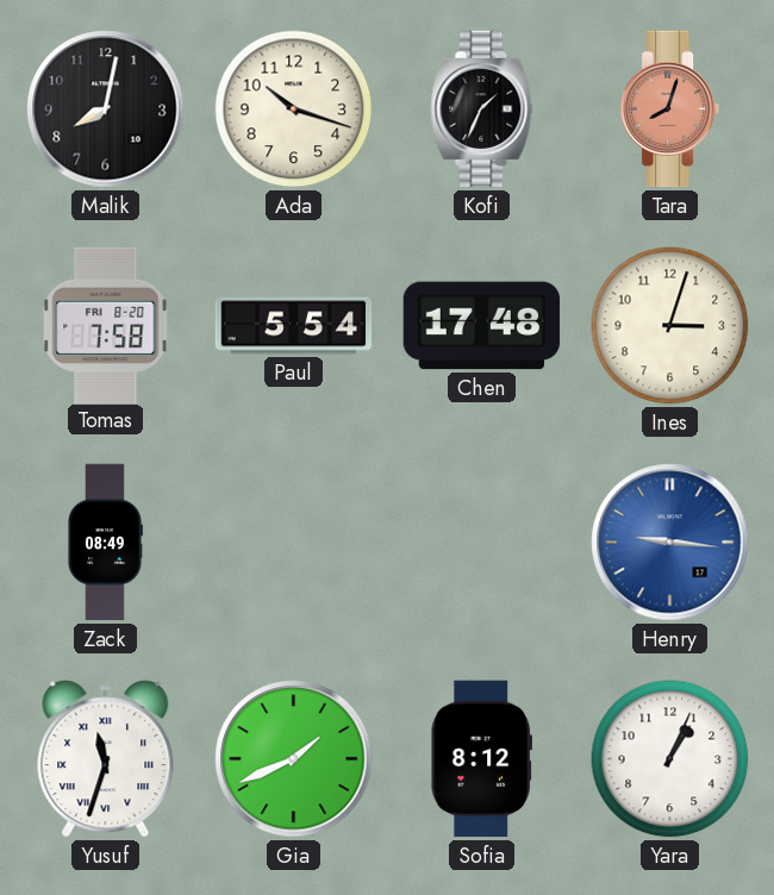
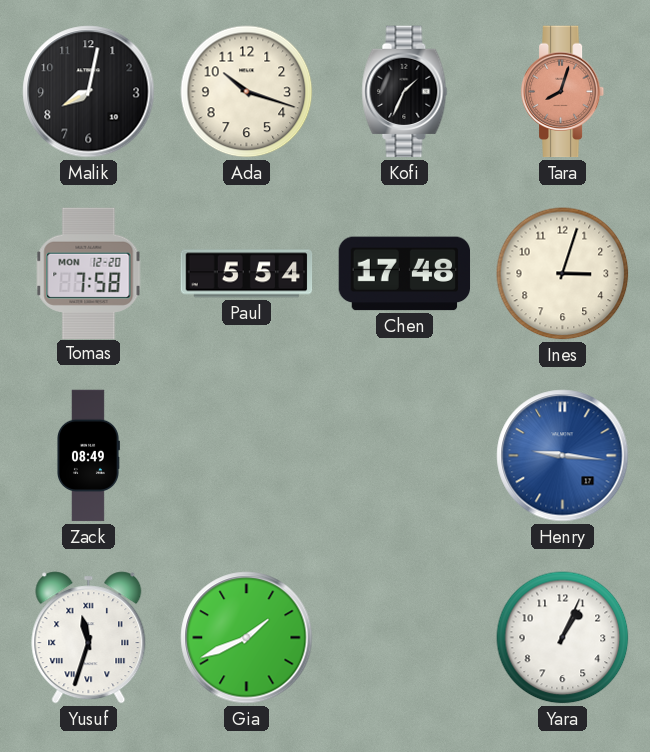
Tomas date: FRI 8-20 -> MON 12-20
Sofia: 8:12 -> none
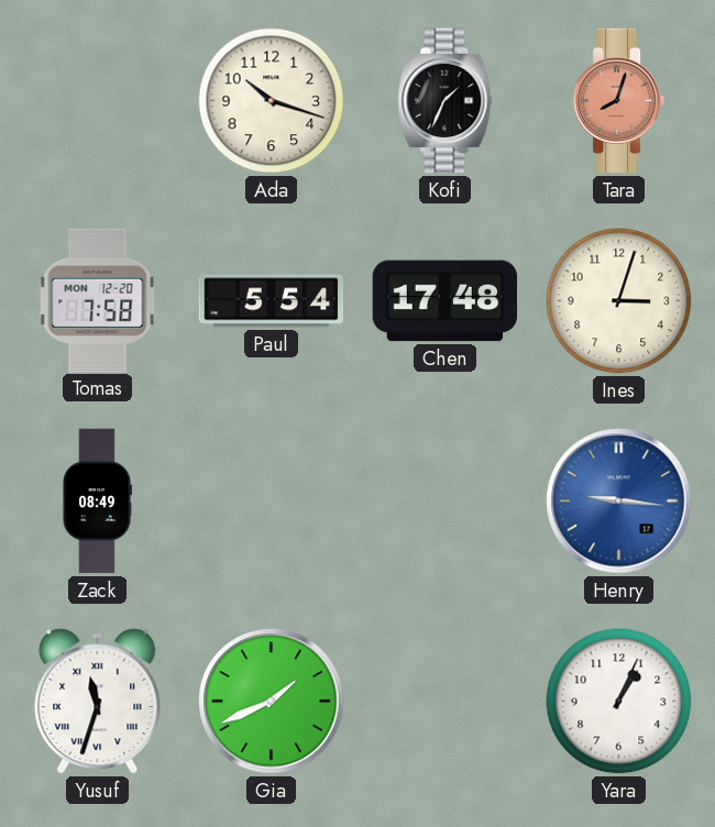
Malik: 8:02 -> none
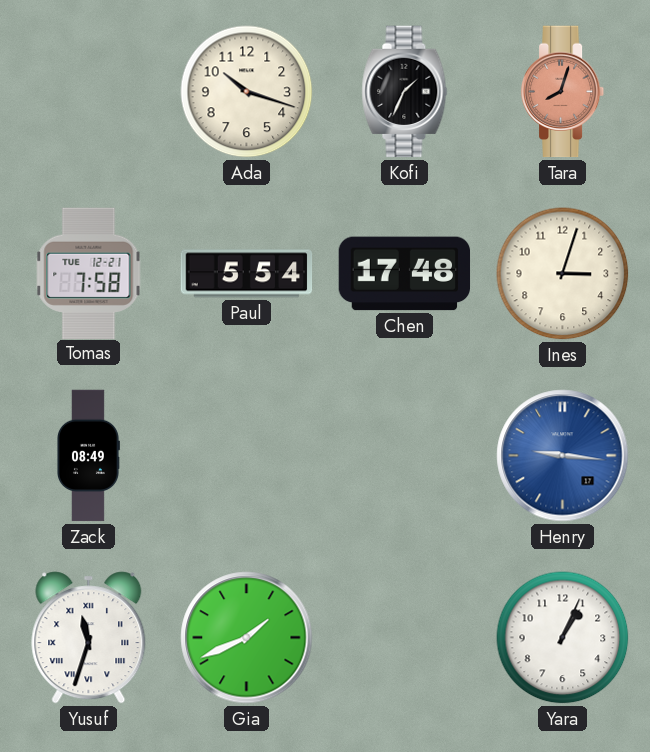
Tomas date: MON 12-20 -> TUE 12-21
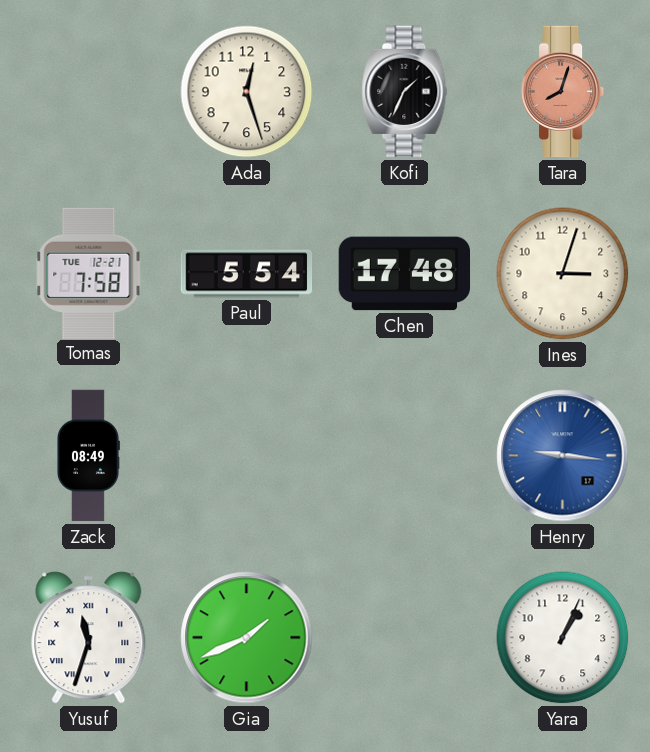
Ada: 10:18 -> 12:27
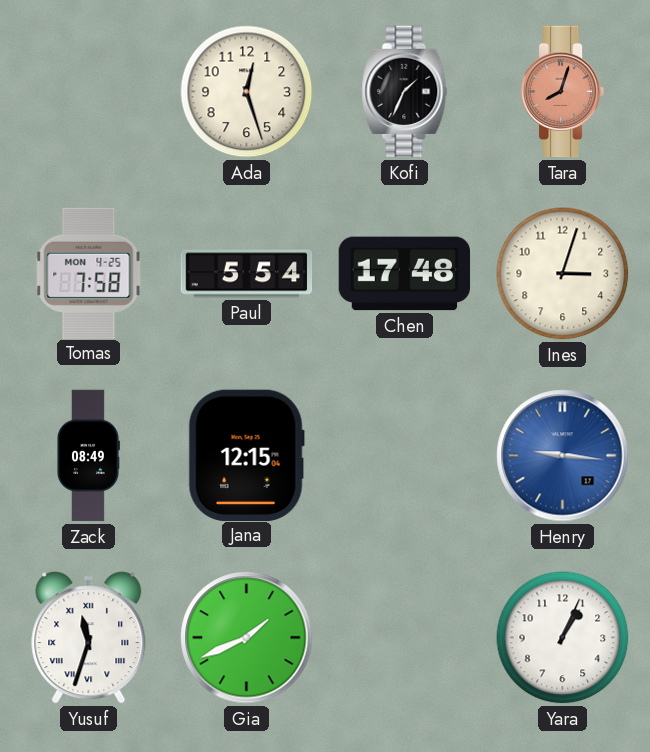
Tomas date: TUE 12-21 -> MON 4-25
Jana: none -> 12:15
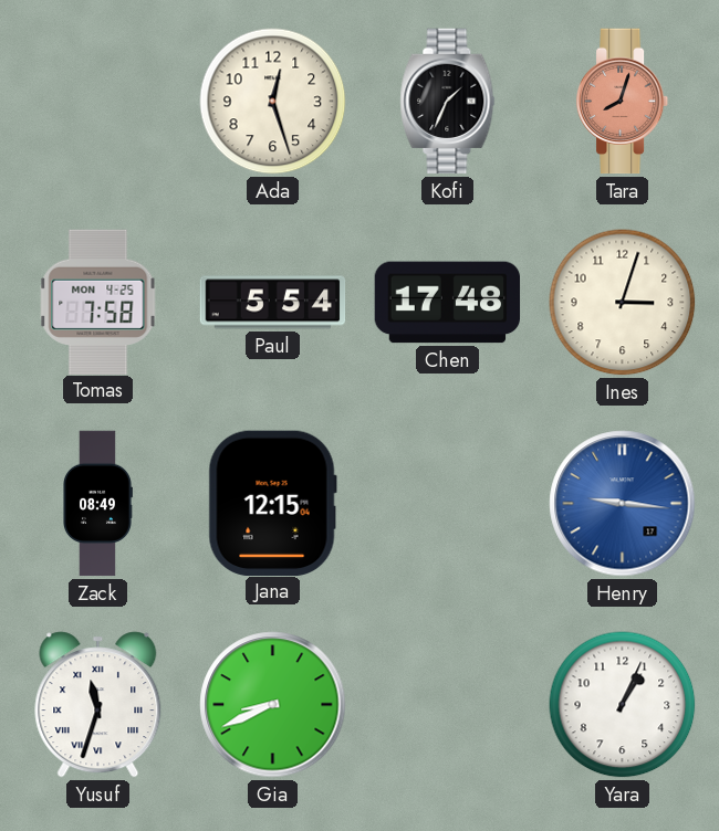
Gia: 1:41 -> 8:41
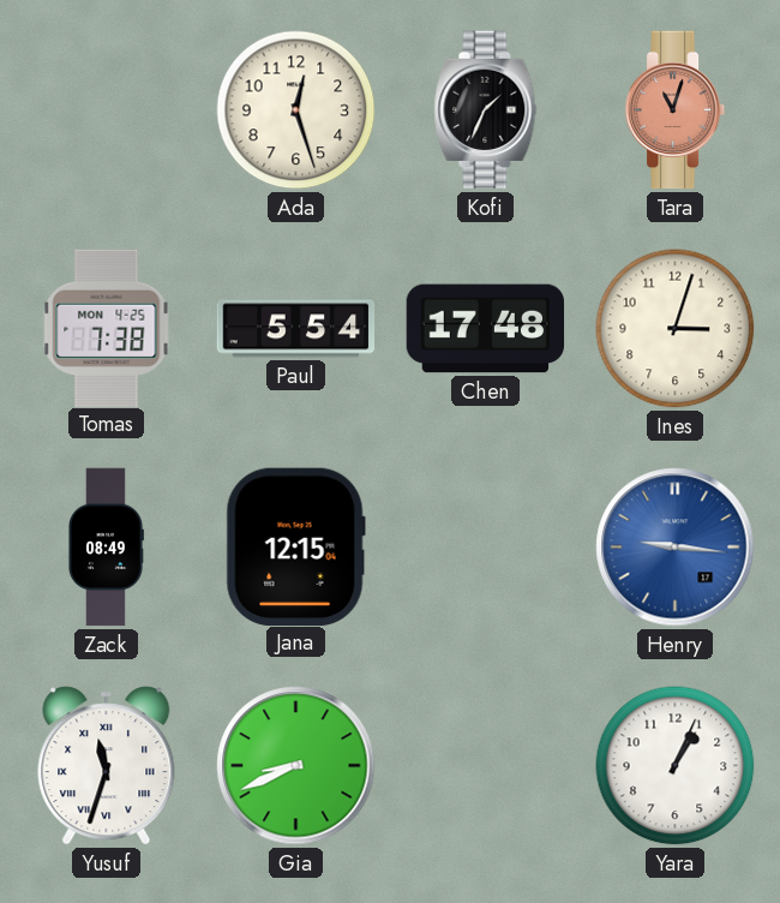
Tara: 8:03 -> 11:03
Tomas: 7:58 -> 7:38
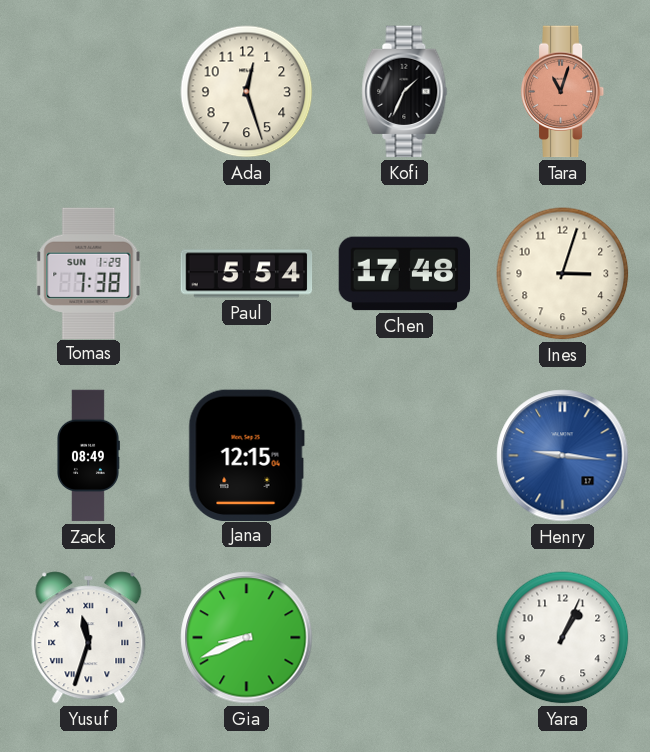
Tomas date: MON 4-25 -> SUN 1-29
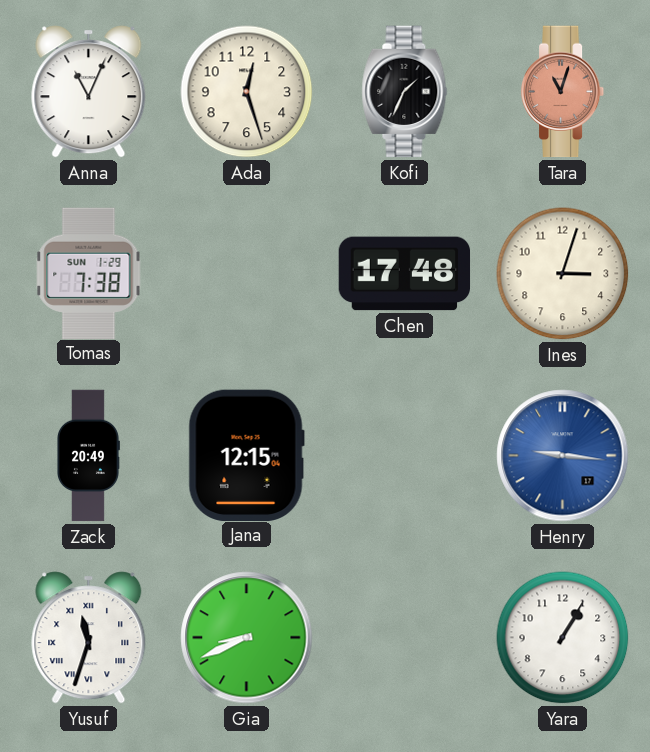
Anna: none -> 11:04
Paul: 5:54 -> none
Zack: 08:49 -> 20:49
Yara: 1:04 -> 1:05
